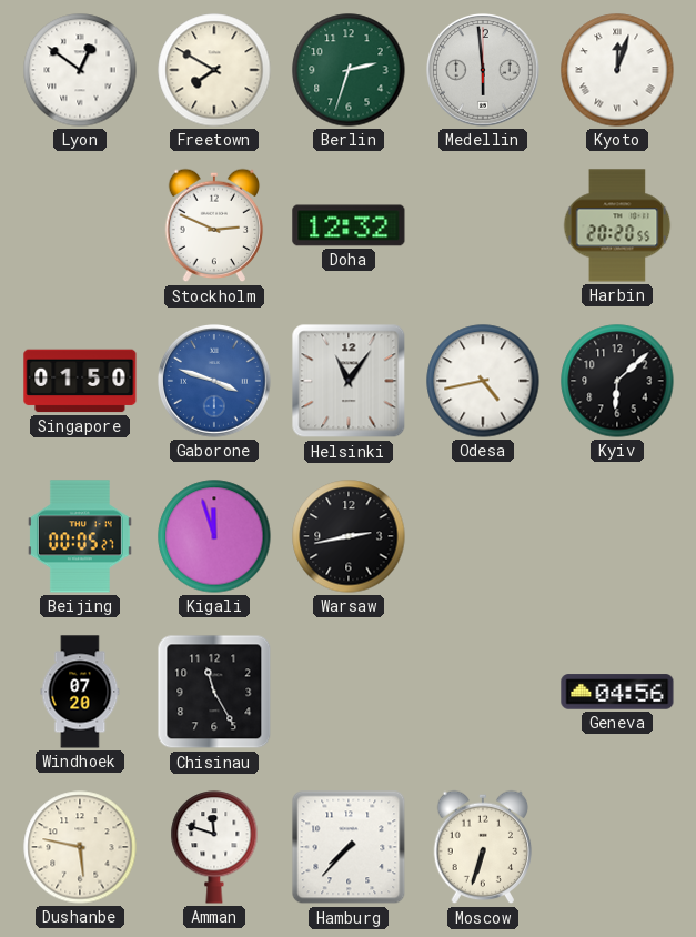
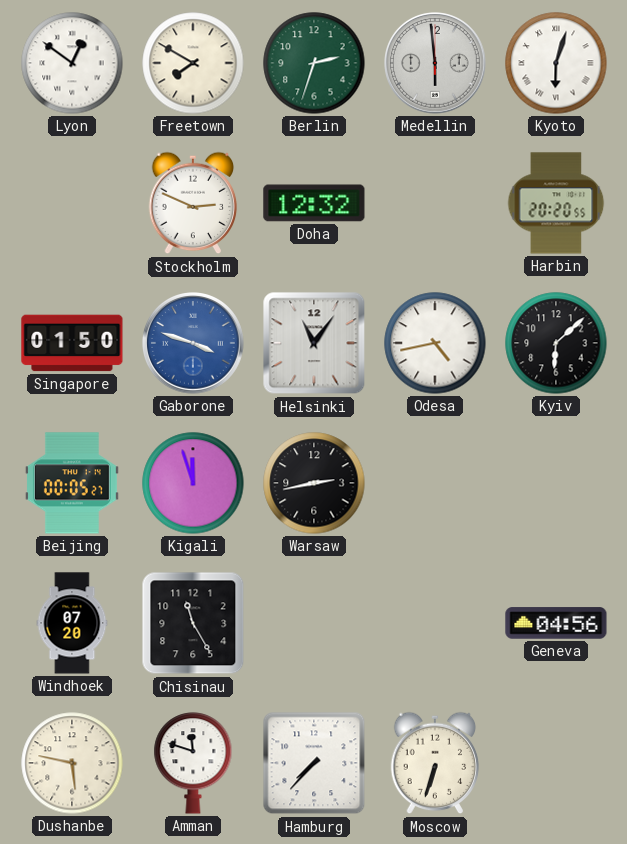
Kyoto: 12:03 -> 6:03
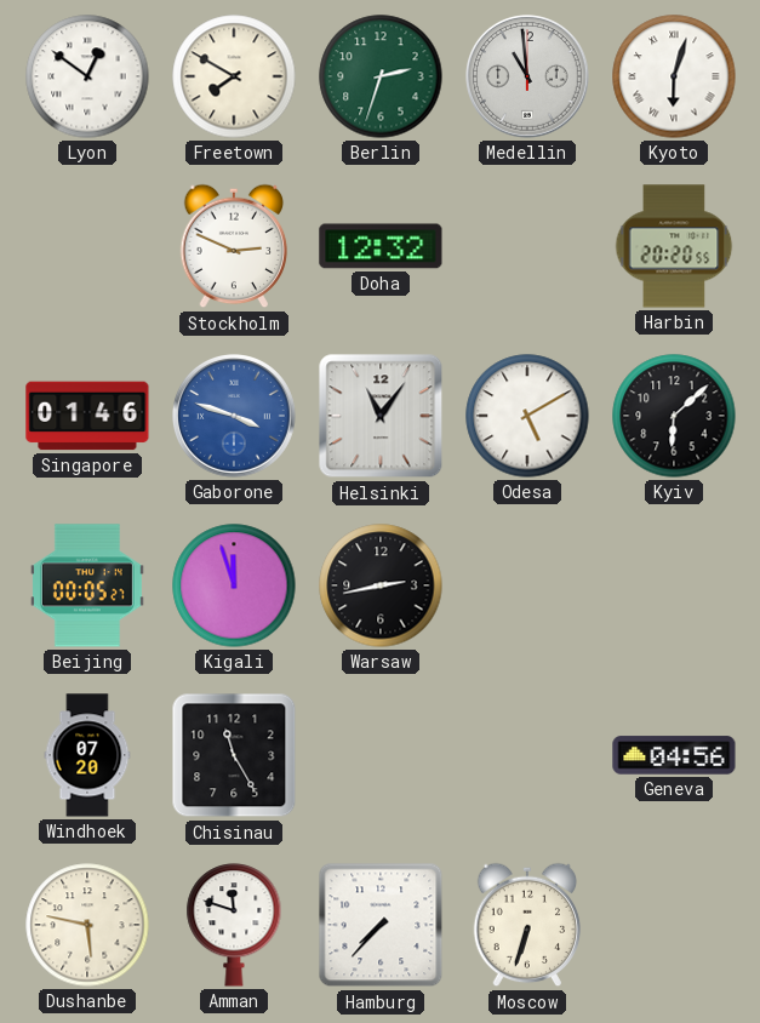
Medellin: 5:59 -> 10:59
Singapore: 01:50 -> 01:46
Odesa: 4:43 -> 5:10
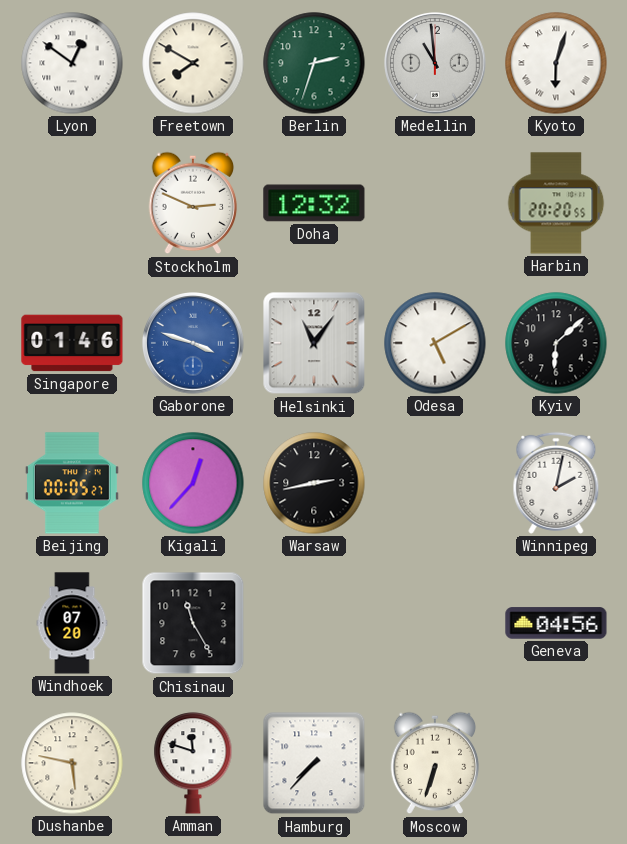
Kigali: 11:57 -> 12:37
Winnipeg: none -> 2:02
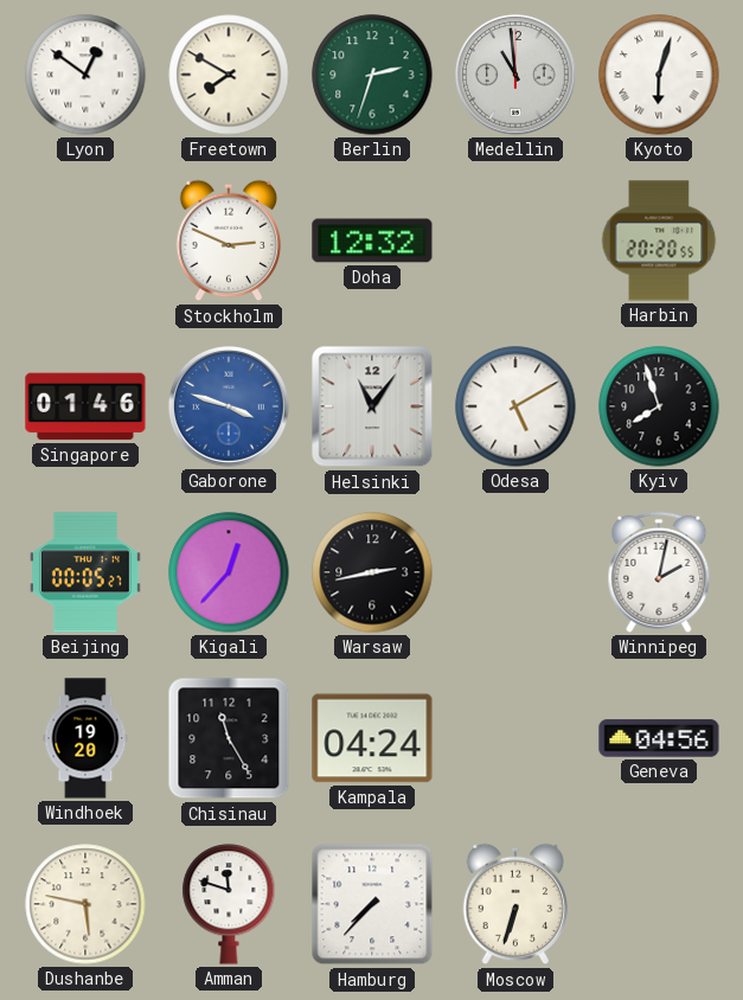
Kyiv: 6:08 -> 7:57
Windhoek: 07:20 -> 19:20
Kampala: none -> 04:24
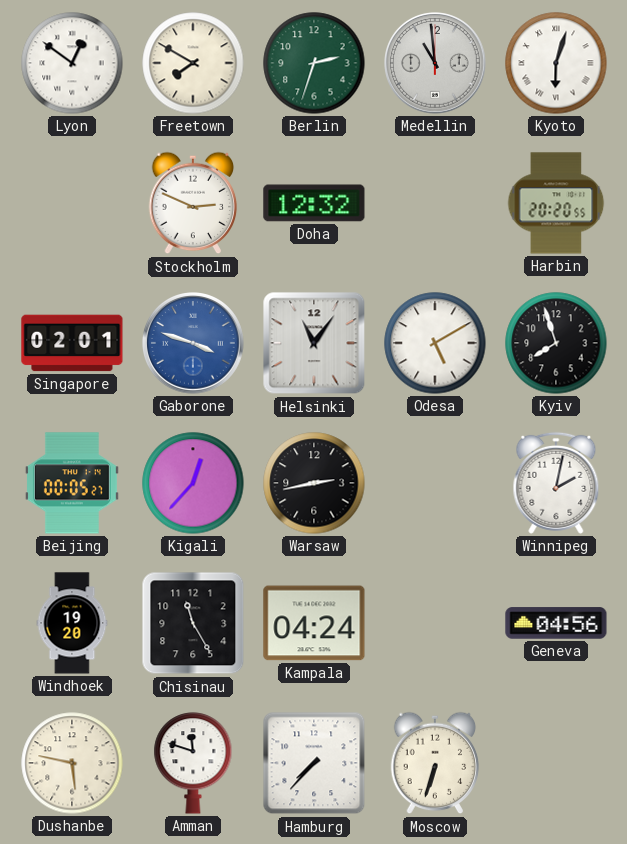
Singapore: 01:46 -> 02:01
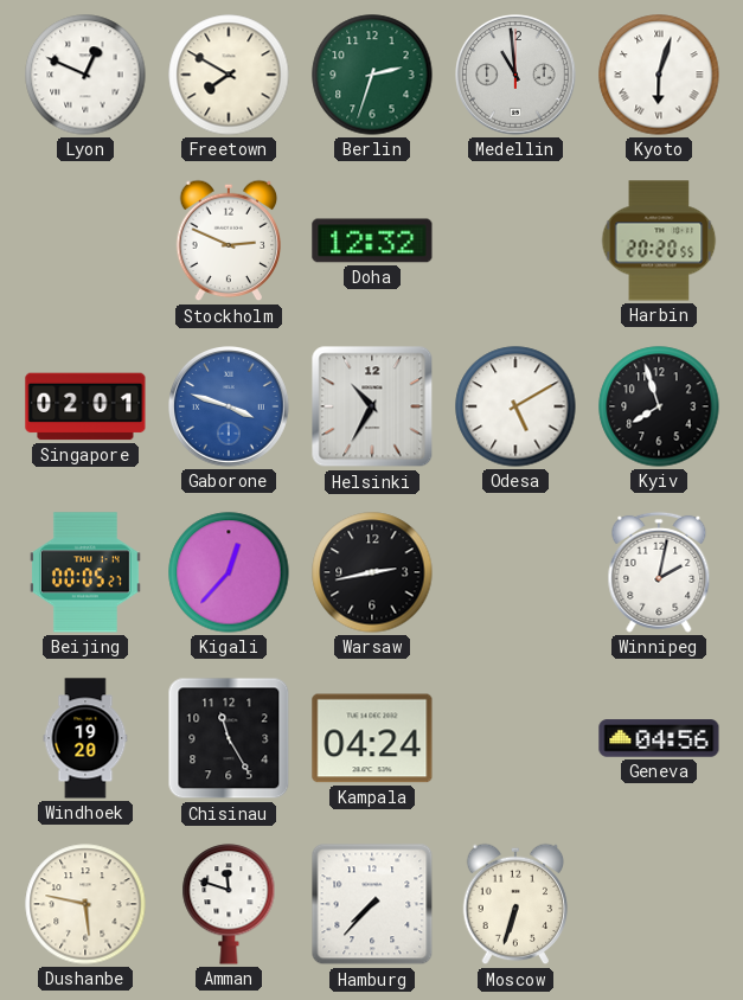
Lyon: 12:51 -> 12:49
Helsinki: 11:06 -> 10:35
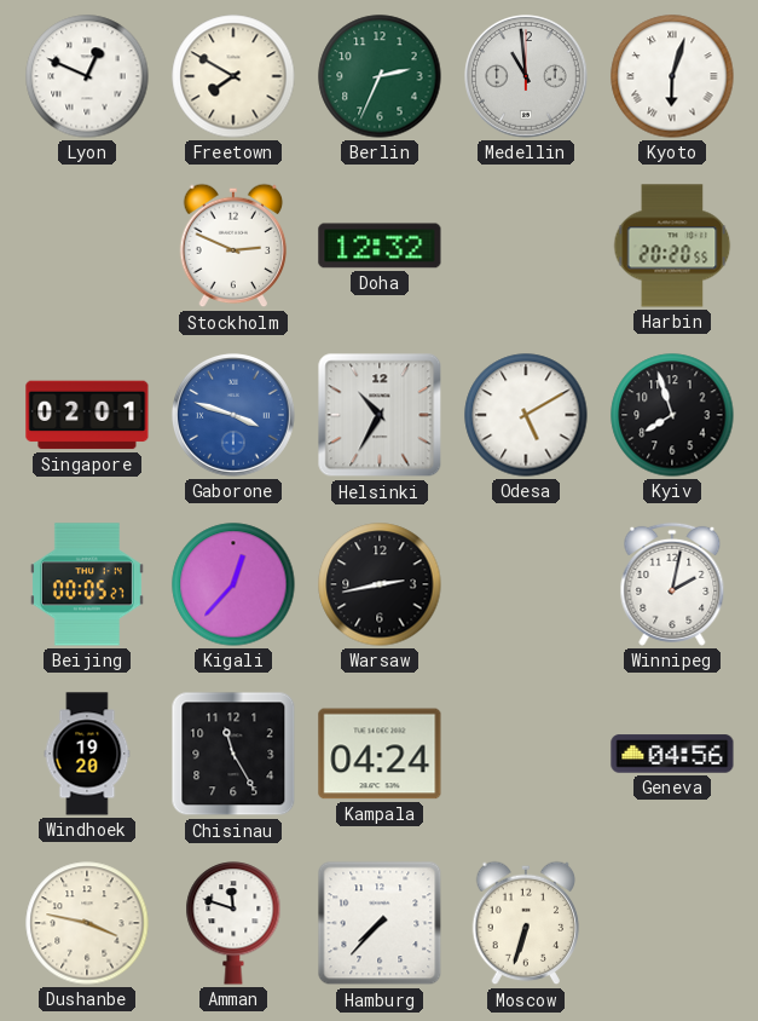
Berlin: 2:33 -> 2:34
Dushanbe: 5:47 -> 3:47
